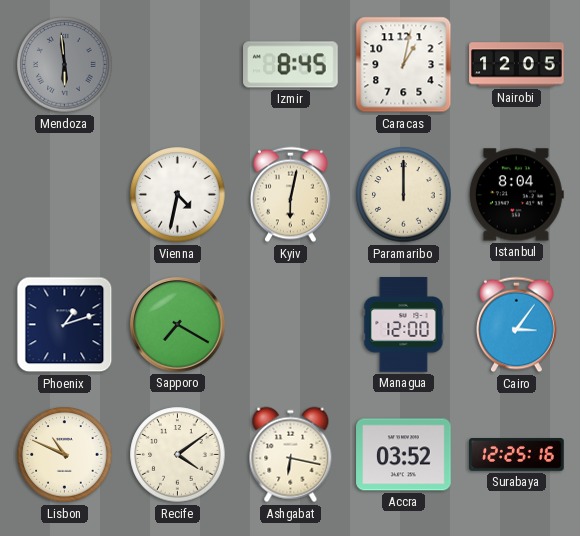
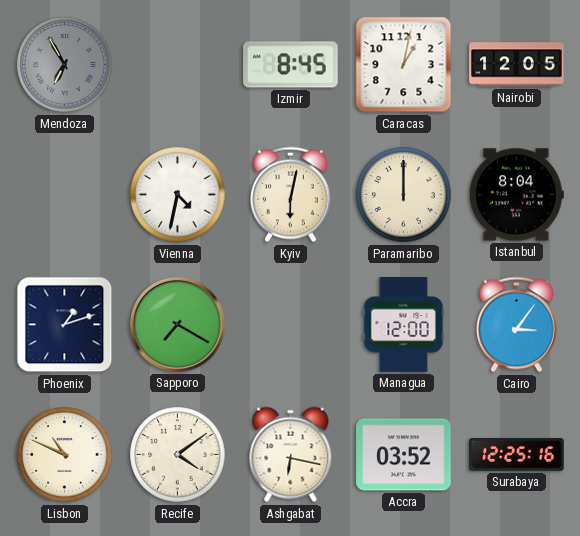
Mendoza: 5:59 -> 6:55
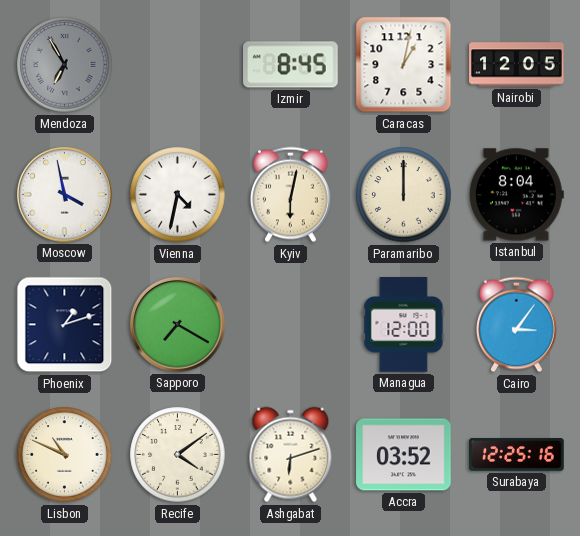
Moscow: none -> 3:58
Ashgabat: 6:17 -> 6:12
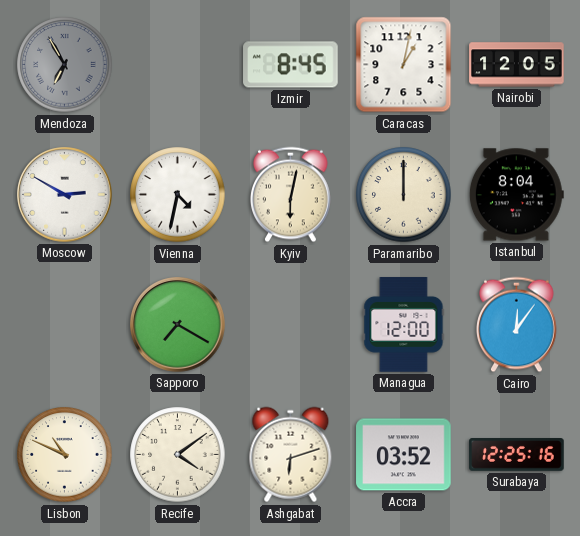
Moscow: 3:58 -> 2:50
Phoenix: 1:12 -> none
Cairo: 3:06 -> 12:06
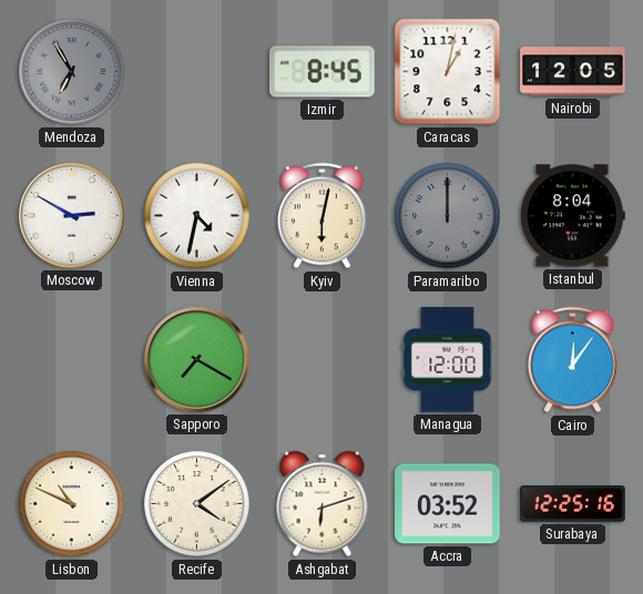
Paramaribo dial: cream -> grey
